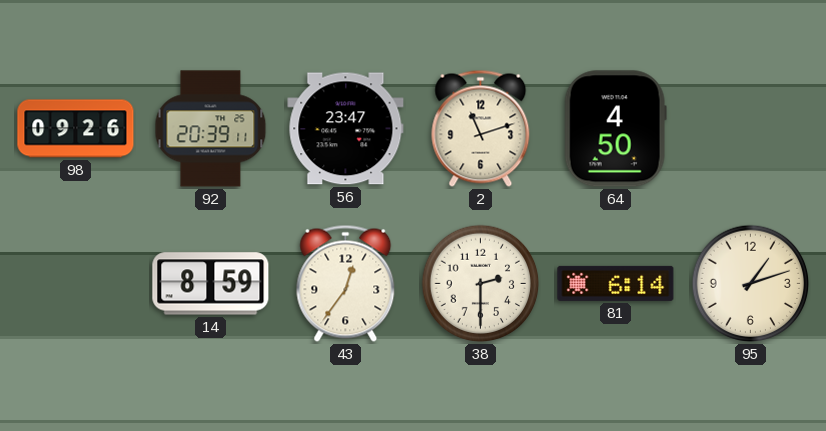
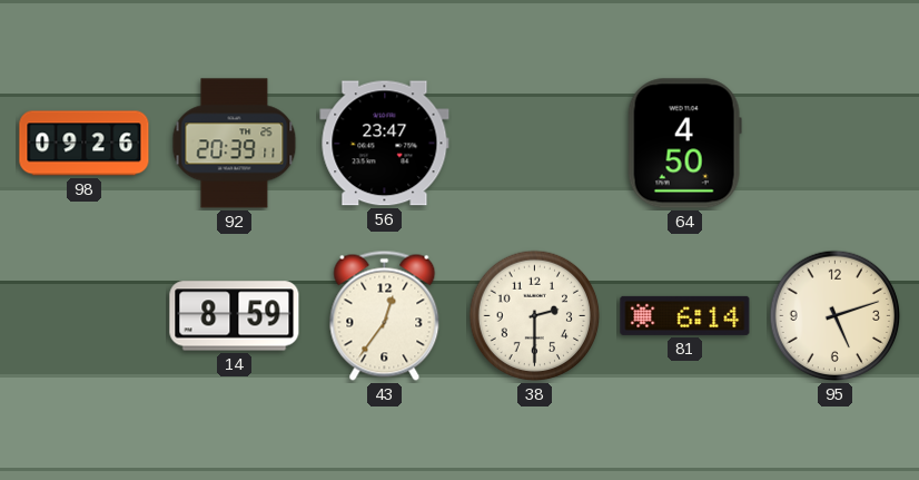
2: 11:12 -> none
95: 1:12 -> 5:12
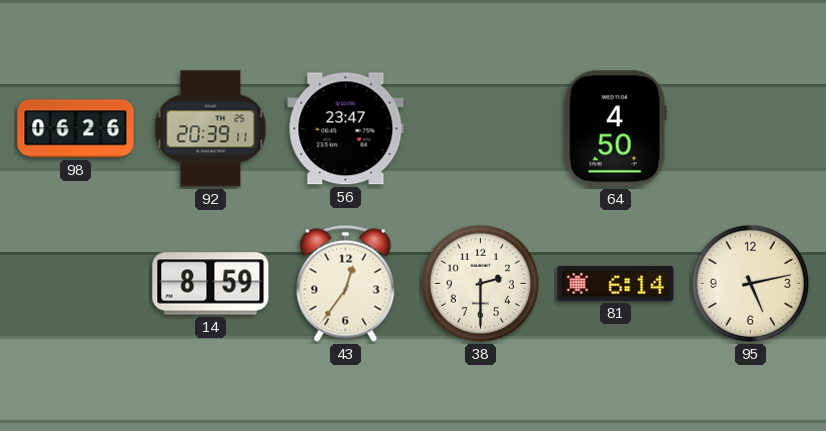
98: 09:26 -> 06:26
95: 5:12 -> 5:13
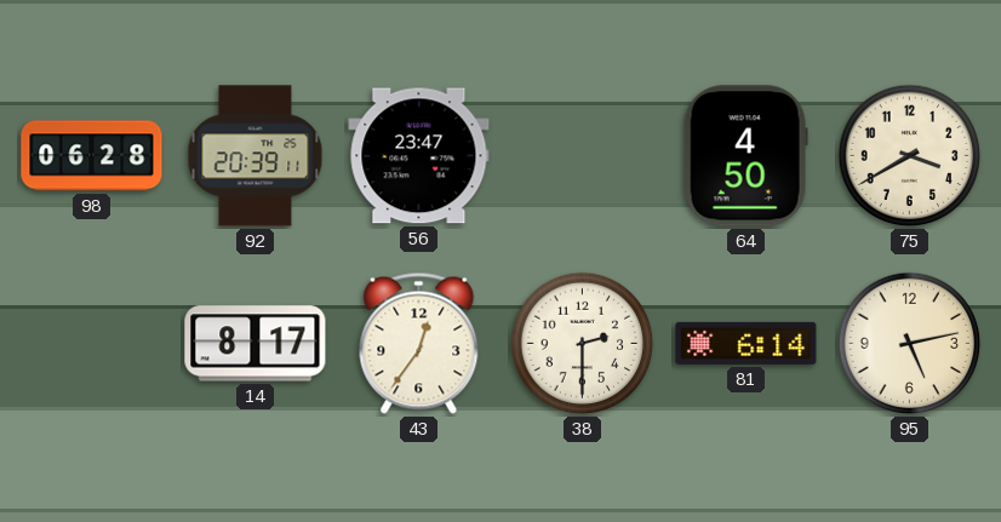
98: 06:26 -> 06:28
75: none -> 3:40
14: 8:59 -> 8:17
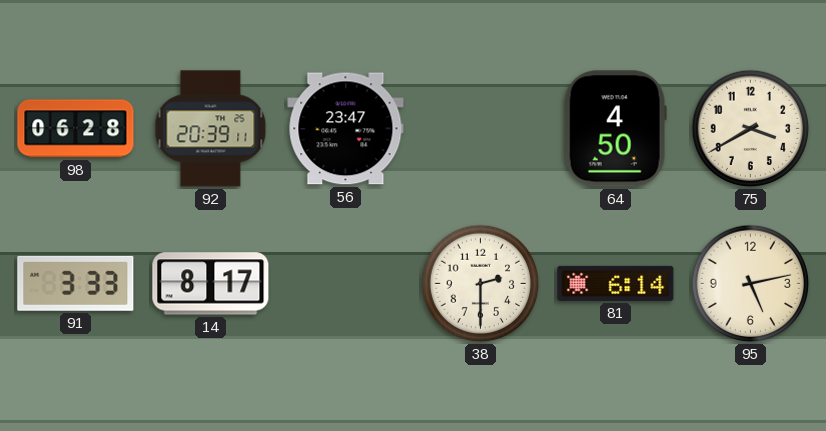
91: none -> 3:33
43: 12:36 -> none
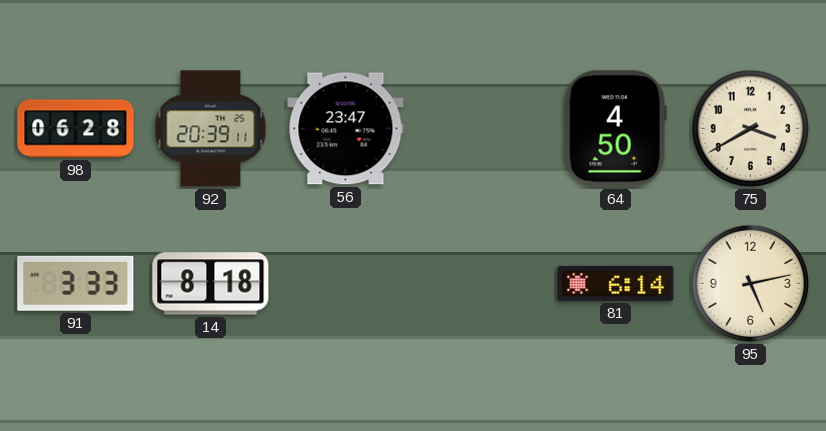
14: 8:17 -> 8:18
38: 2:30 -> none
